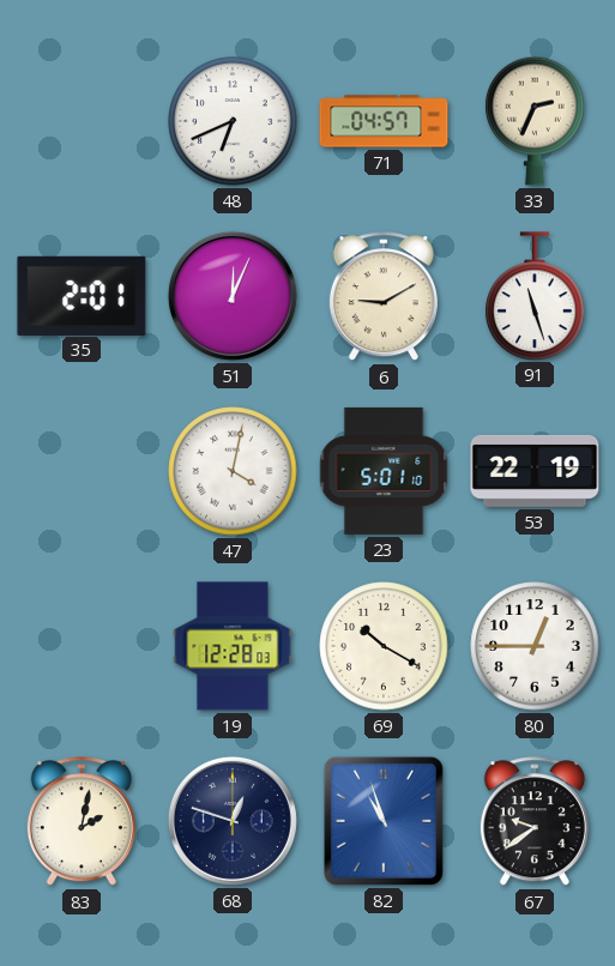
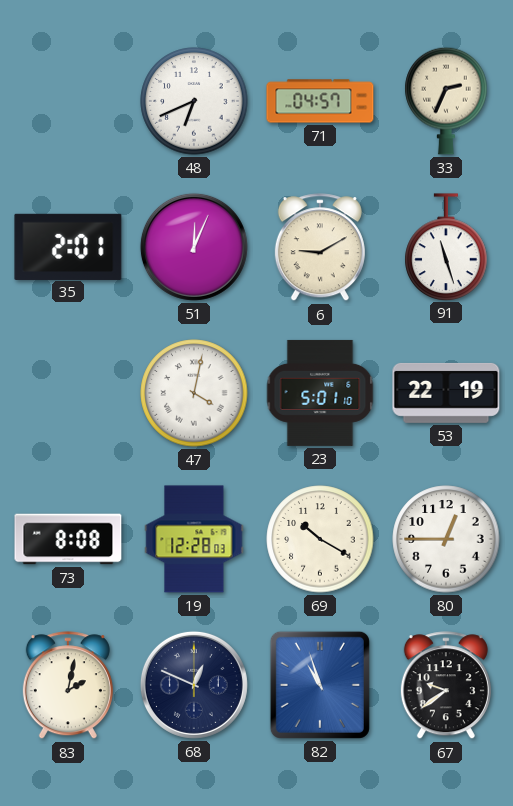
73: none -> 8:08
68: 12:48 -> 12:49
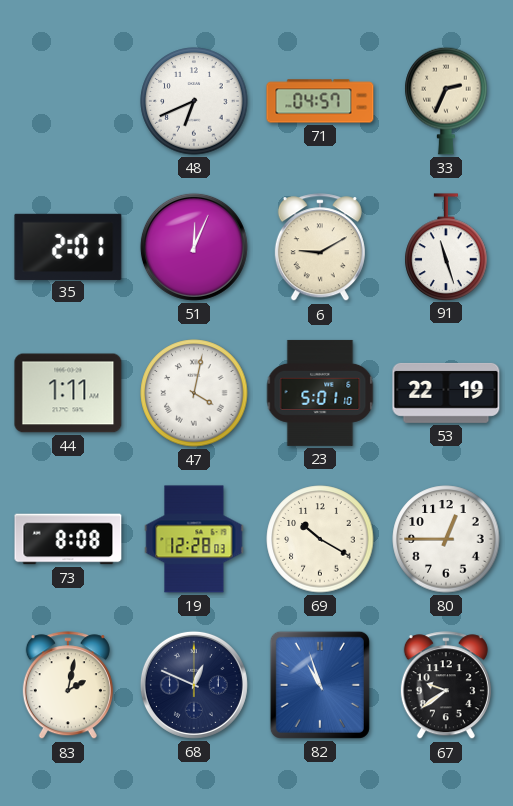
44: none -> 1:11
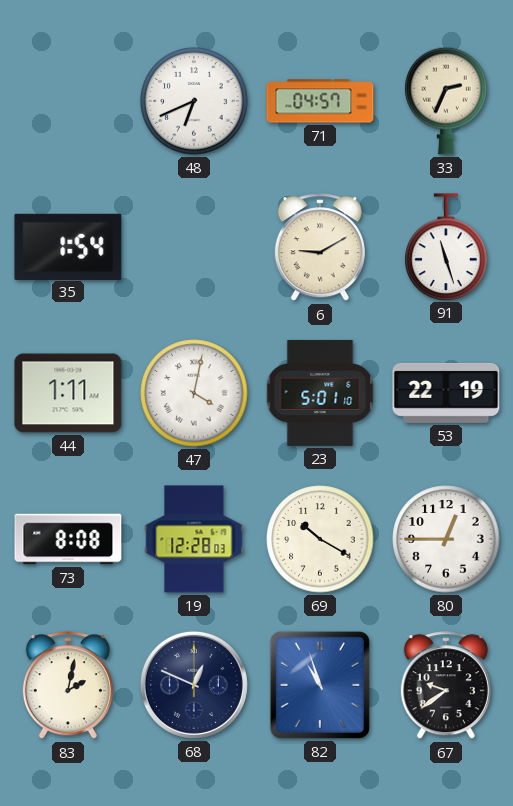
35: 2:01 -> 1:54
51: 12:04 -> none
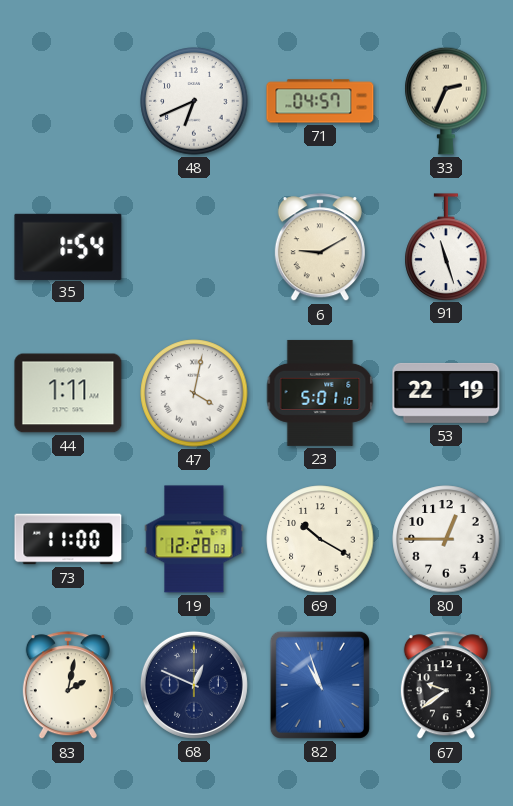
73: 8:08 -> 11:00
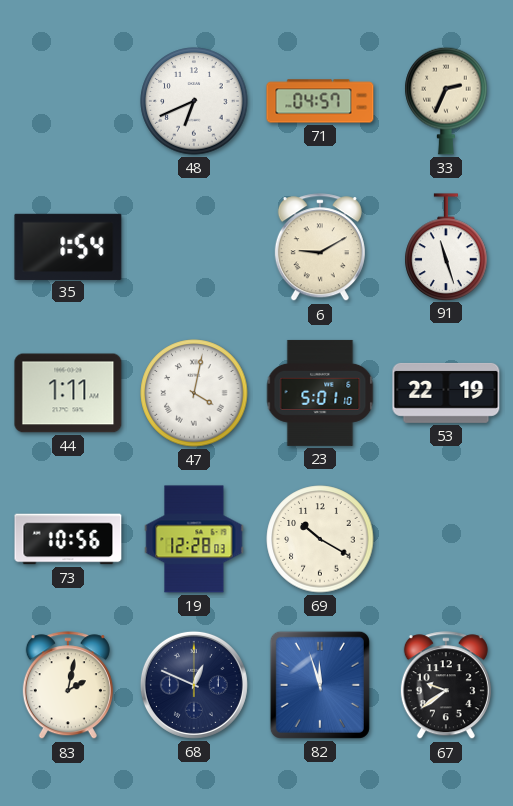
73: 11:00 -> 10:56
80: 12:45 -> none
82: 10:57 -> 11:57
